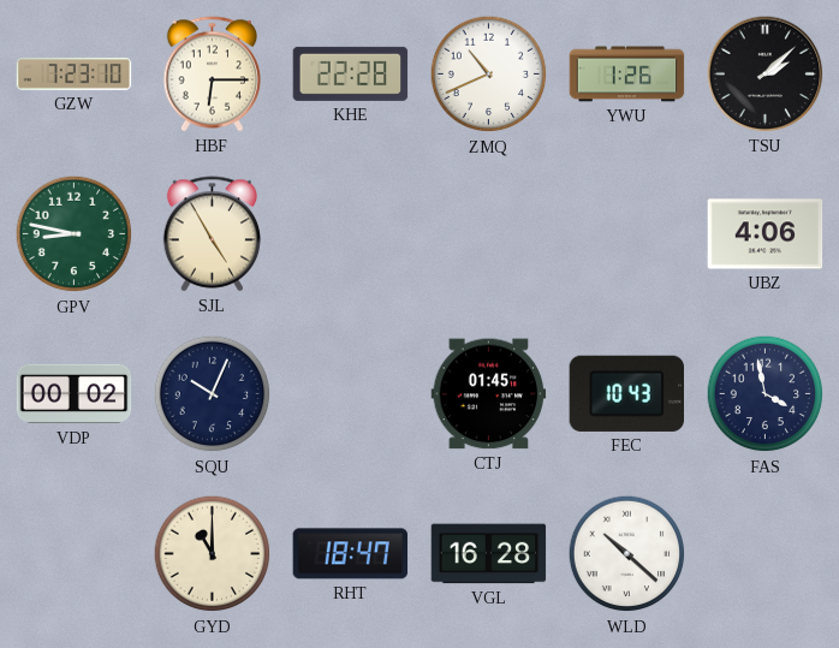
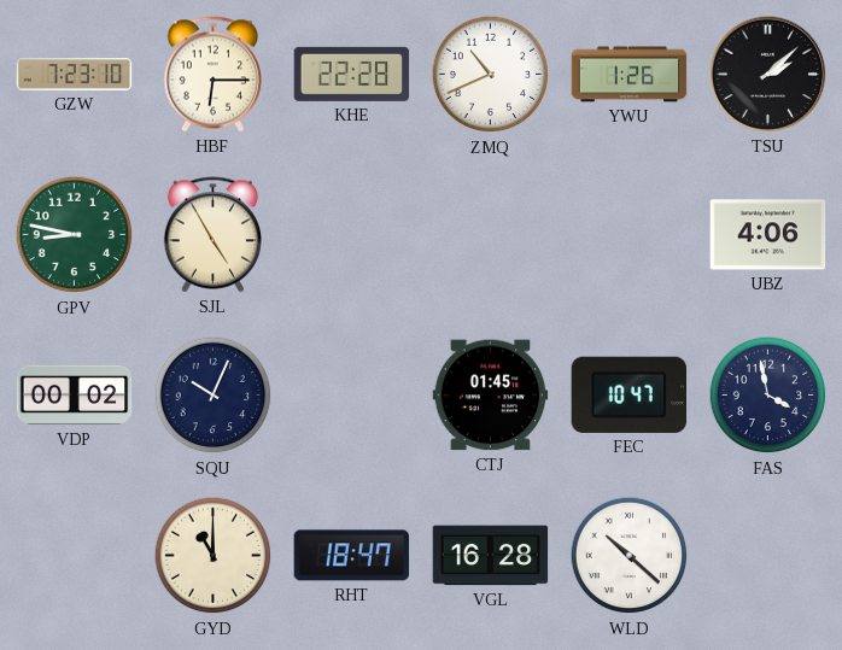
FEC: 10:43 -> 10:47
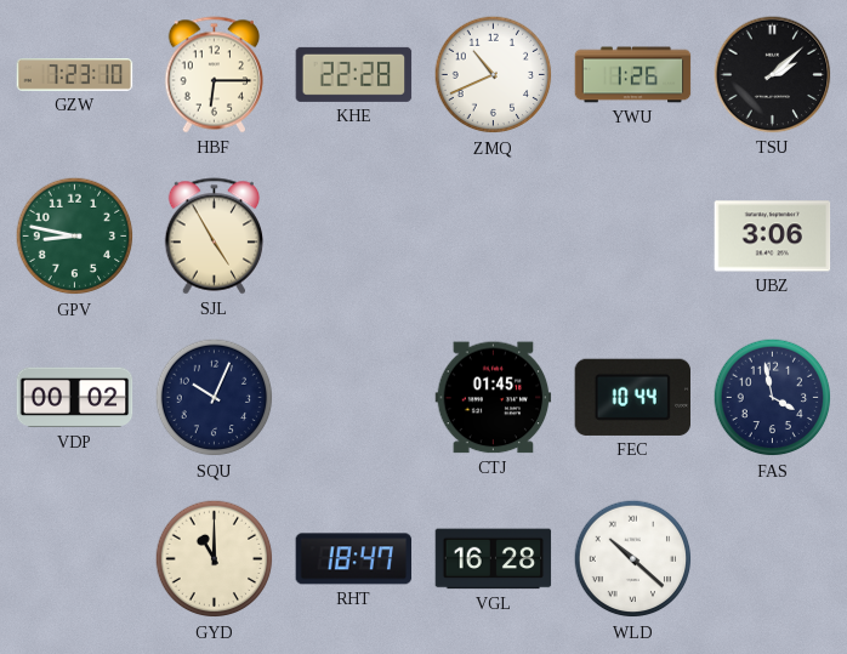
UBZ: 4:06 -> 3:06
FEC: 10:47 -> 10:44
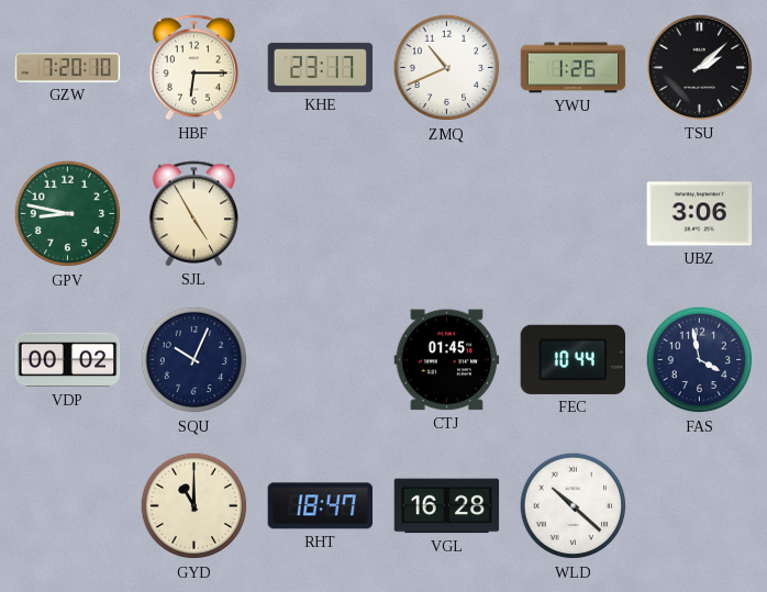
GZW: 7:23 -> 7:20
KHE: 22:28 -> 23:17
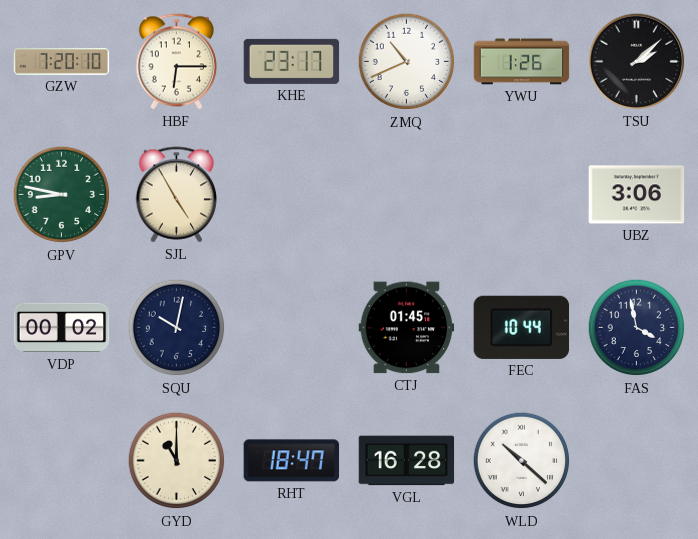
SQU: 10:04 -> 10:02
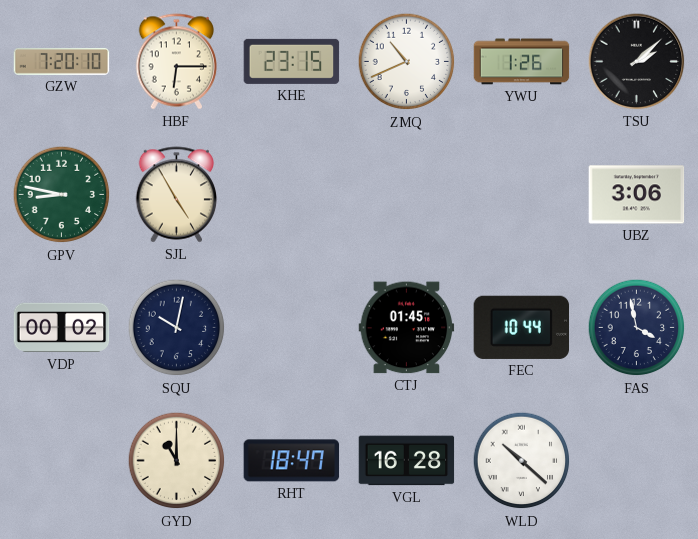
KHE: 23:17 -> 23:15
